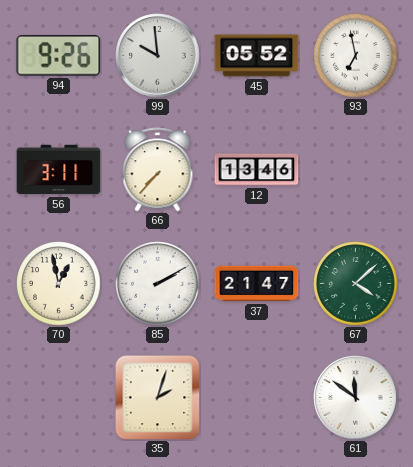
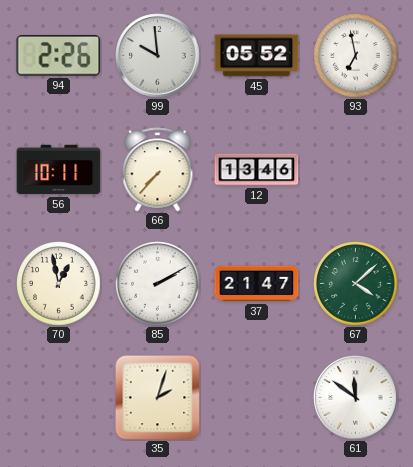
94: 9:26 -> 2:26
56: 3:11 -> 10:11
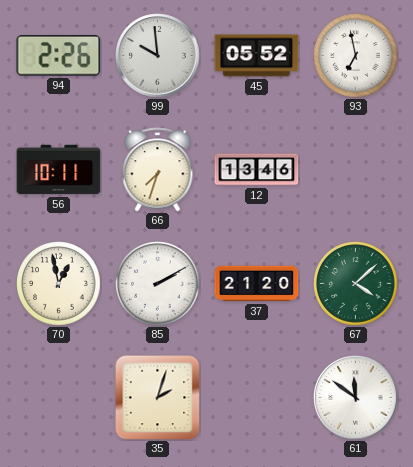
66: 7:37 -> 7:33
37: 21:47 -> 21:20
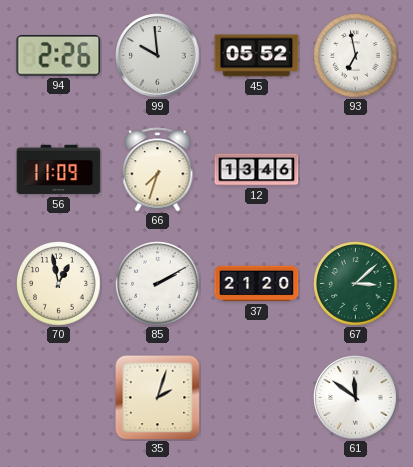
56: 10:11 -> 11:09
67: 4:08 -> 3:08
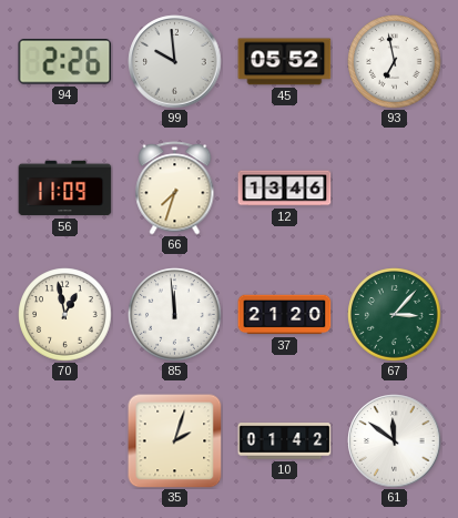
85: 2:10 -> 11:59
67: 3:08 -> 3:07
10: none -> 01:42
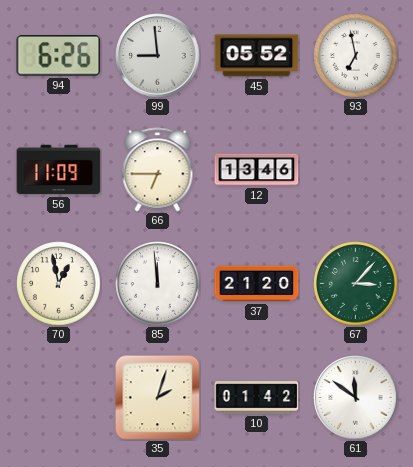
94: 2:26 -> 6:26
99: 9:59 -> 8:59
66: 7:33 -> 6:45
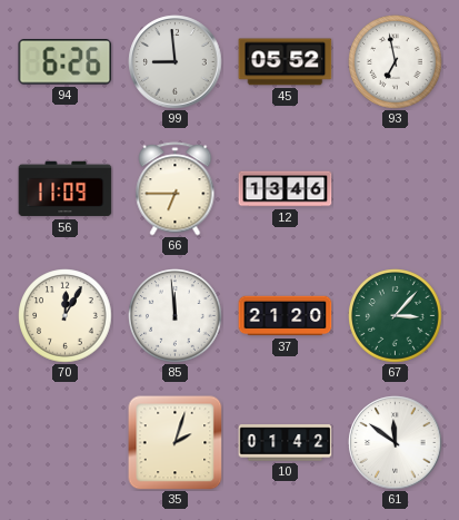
70: 12:58 -> 12:05
